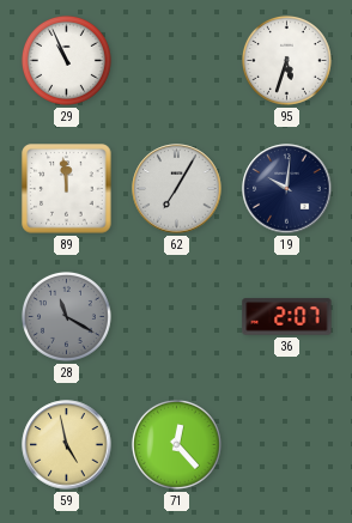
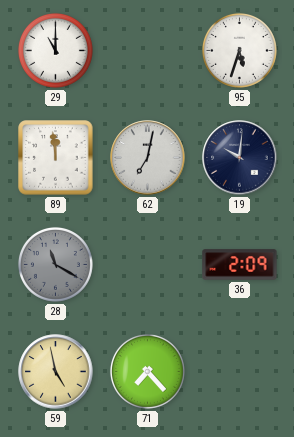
29: 10:56 -> 11:00
62: 7:05 -> 7:02
36: 2:07 -> 2:09
71: 12:23 -> 7:23
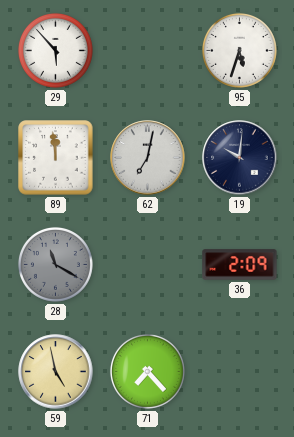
29: 11:00 -> 5:53
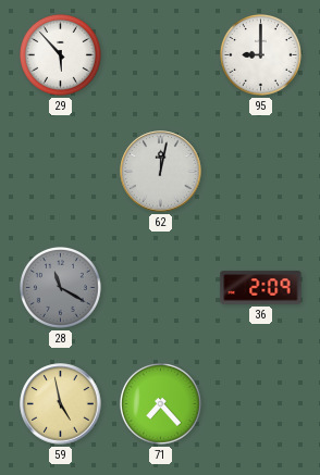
95: 5:33 -> 9:00
89: 11:59 -> none
62: 7:02 -> 12:02
19: 10:01 -> none
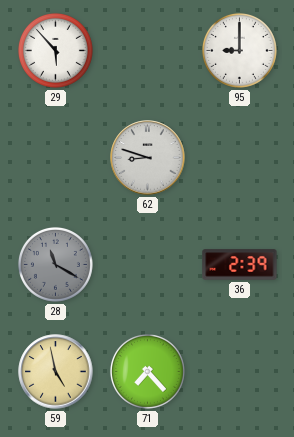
62: 12:02 -> 8:48
36: 2:09 -> 2:39
